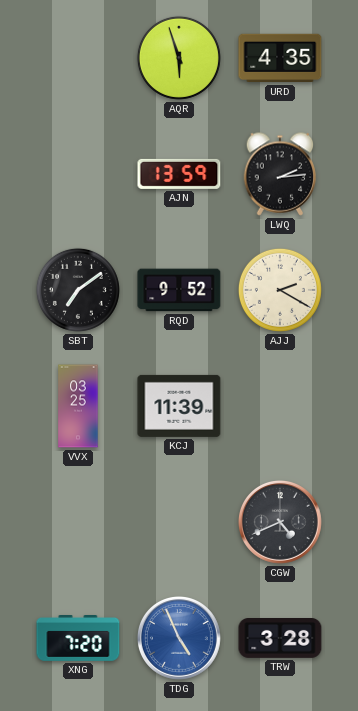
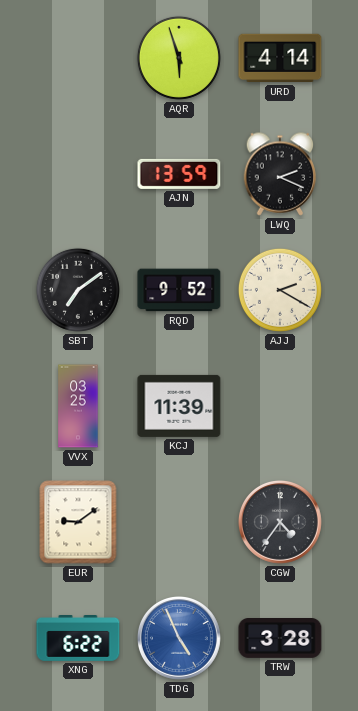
URD: 4:35 -> 4:14
LWQ: 2:14 -> 2:19
EUR: none -> 9:09
CGW: 4:41 -> 4:36
XNG: 7:20 -> 6:22
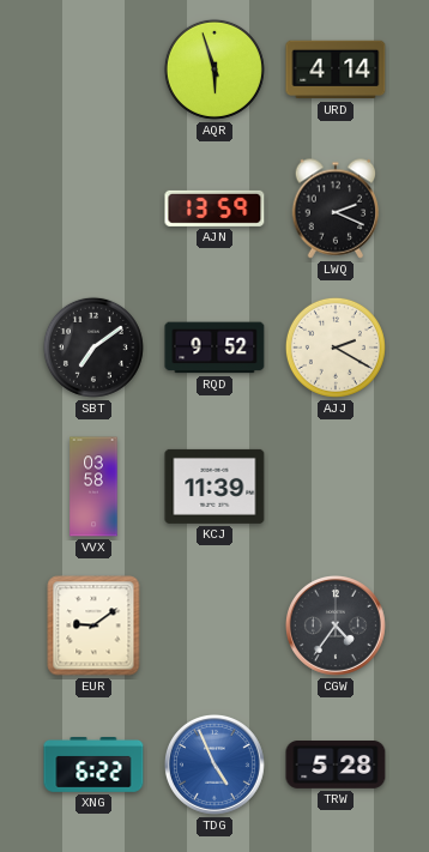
VVX: 03:25 -> 03:58
TRW: 3:28 -> 5:28
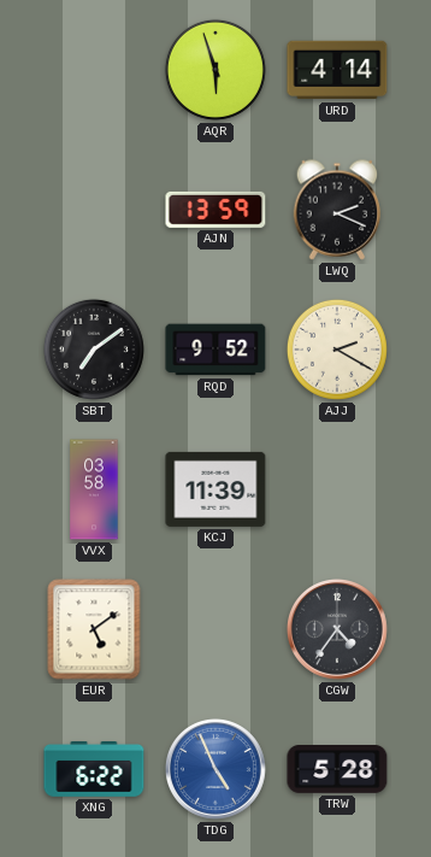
EUR: 9:09 -> 5:09
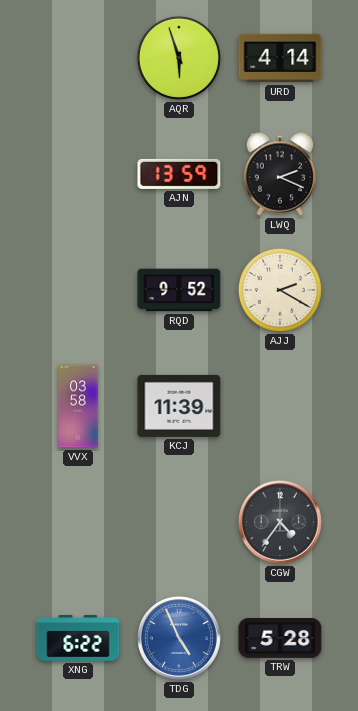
SBT: 7:09 -> none
EUR: 5:09 -> none
